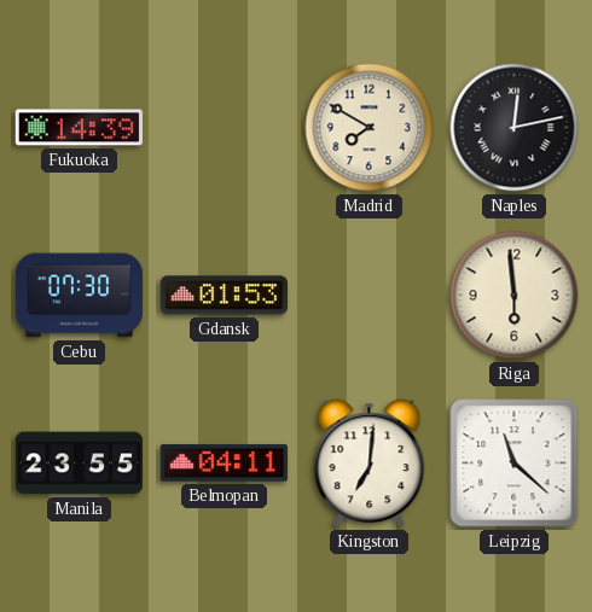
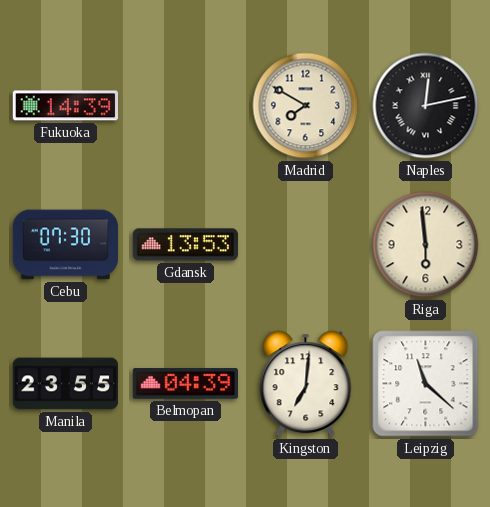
Gdansk: 01:53 -> 13:53
Belmopan: 04:11 -> 04:39
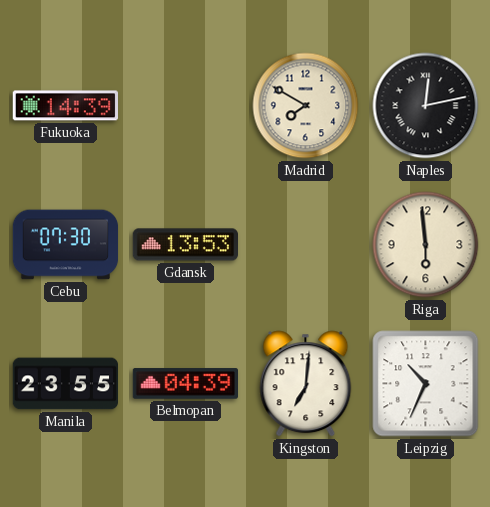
Leipzig: 11:22 -> 10:34
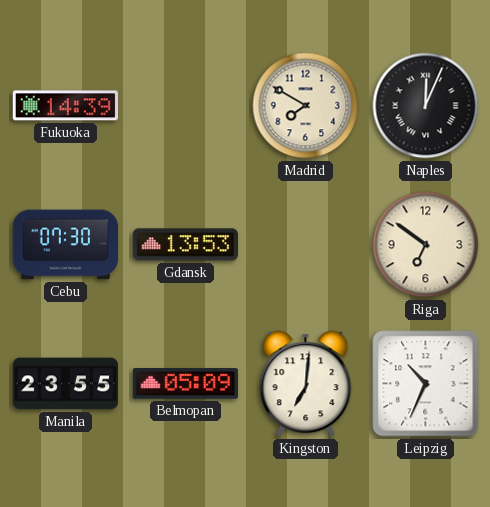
Naples: 12:13 -> 12:04
Riga: 5:59 -> 6:51
Belmopan: 04:39 -> 05:09
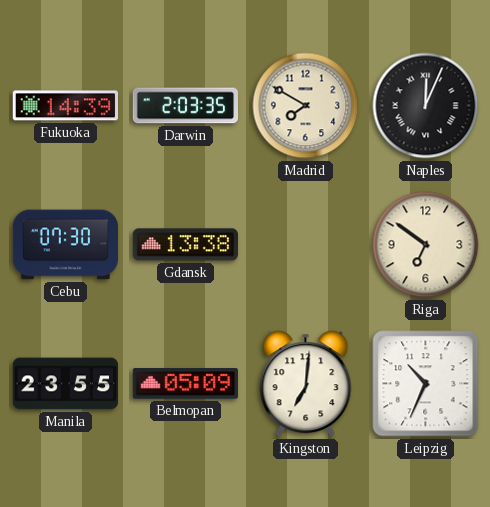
Darwin: none -> 2:03
Gdansk: 13:53 -> 13:38
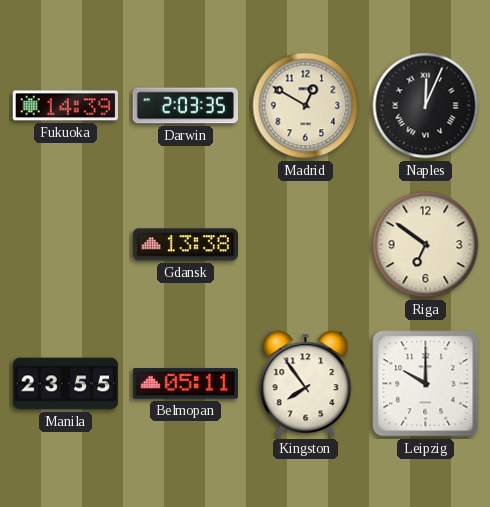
Madrid: 7:50 -> 12:50
Cebu: 07:30 -> none
Belmopan: 05:09 -> 05:11
Kingston: 7:01 -> 7:54
Leipzig: 10:34 -> 10:00
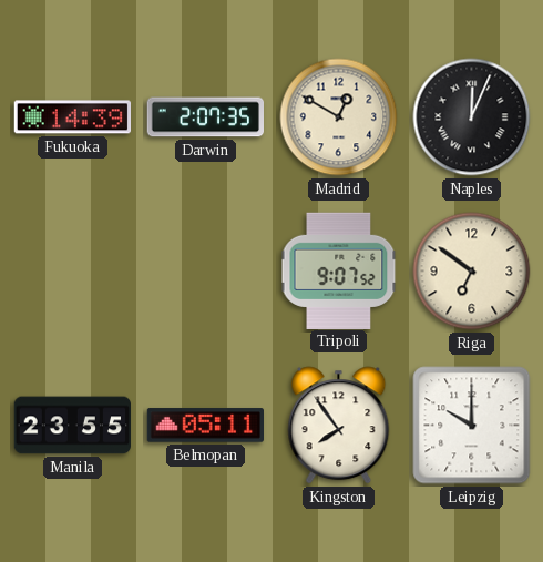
Darwin: 2:03 -> 2:07
Gdansk: 13:38 -> none
Tripoli: none -> 9:07
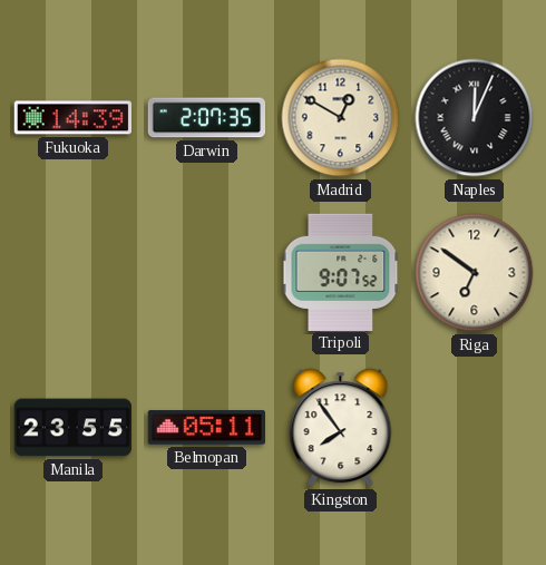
Leipzig: 10:00 -> none
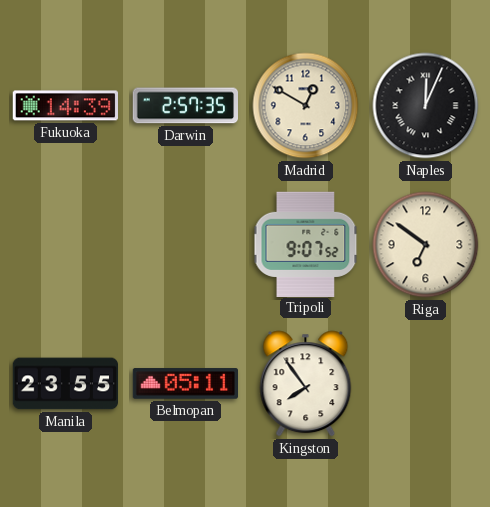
Darwin: 2:07 -> 2:57
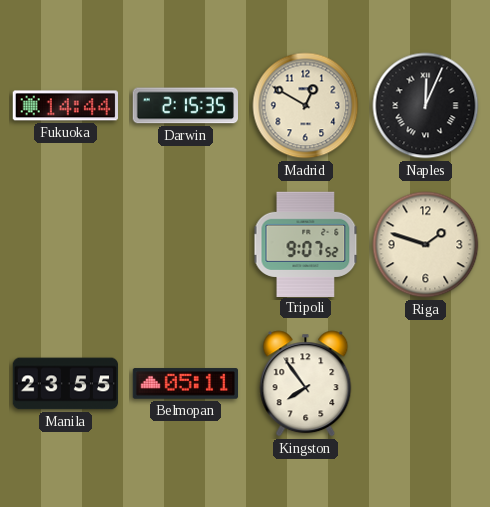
Fukuoka: 14:39 -> 14:44
Darwin: 2:57 -> 2:15
Riga: 6:51 -> 1:48
